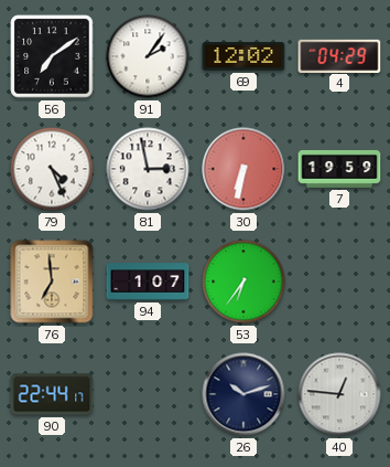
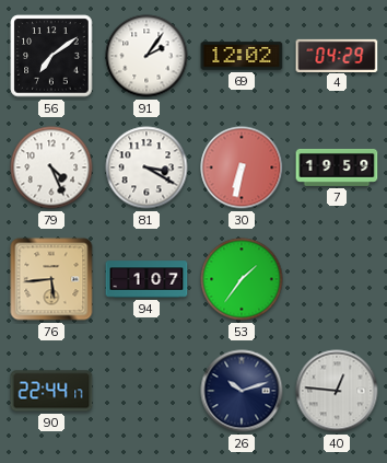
81: 2:58 -> 3:20
76: 6:59 -> 5:44
53: 6:36 -> 1:36
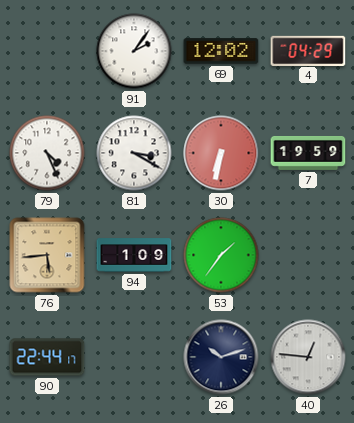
56: 7:09 -> none
94: 1:07 -> 1:09
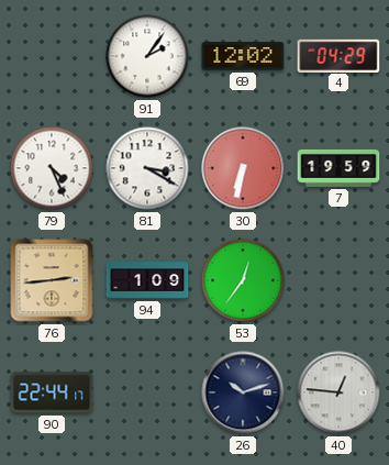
76: 5:44 -> 2:44
53: 1:36 -> 12:36
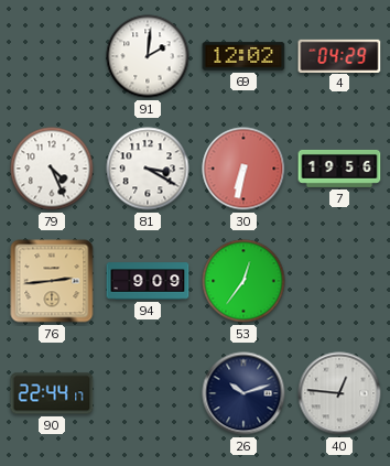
91: 2:06 -> 2:01
7: 19:59 -> 19:56
94: 1:09 -> 9:09
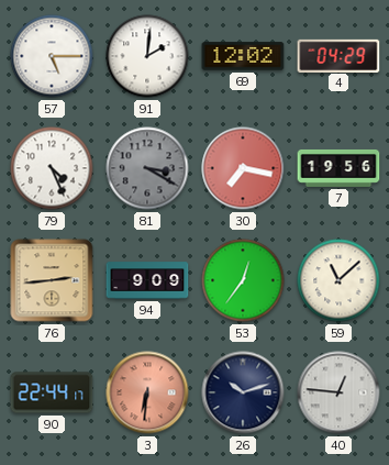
57: none -> 5:15
81 dial: white -> grey
30: 6:32 -> 7:17
59: none -> 11:08
3: none -> 6:31
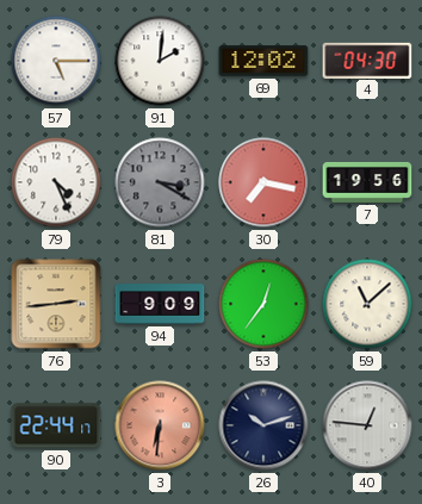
4: 04:29 -> 04:30
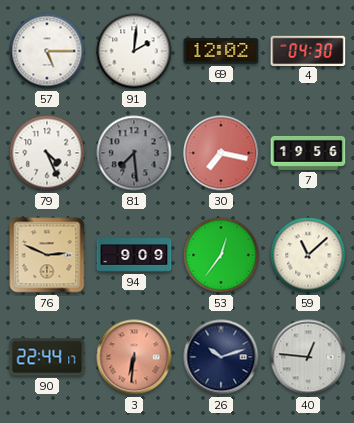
81: 3:20 -> 7:29
76: 2:44 -> 2:49
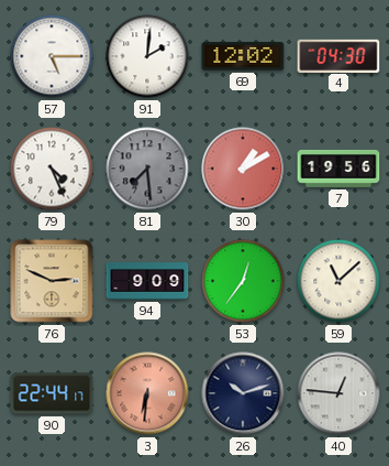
30: 7:17 -> 1:10
